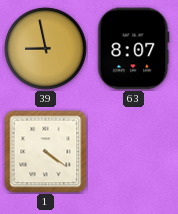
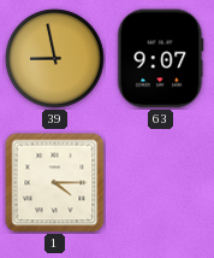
63: 8:07 -> 9:07
1: 4:21 -> 4:15
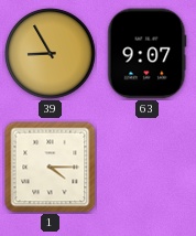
39: 8:58 -> 8:55
